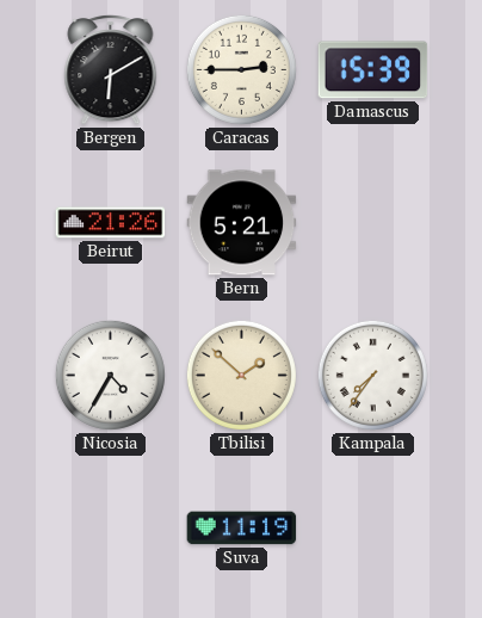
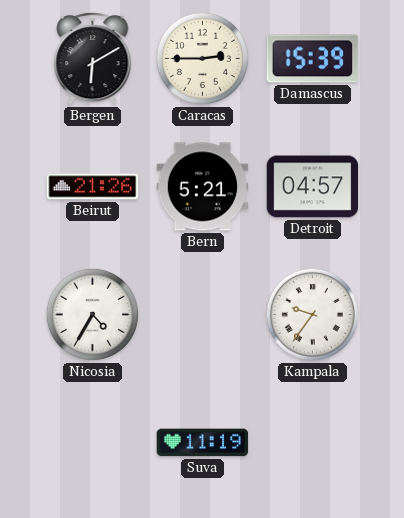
Detroit: none -> 04:57
Tbilisi: 1:52 -> none
Kampala: 7:36 -> 9:36
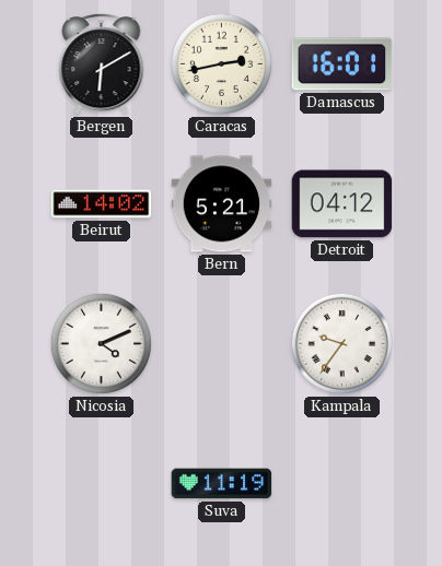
Caracas: 2:45 -> 2:43
Damascus: 15:39 -> 16:01
Beirut: 21:26 -> 14:02
Detroit: 04:57 -> 04:12
Nicosia: 4:35 -> 4:11
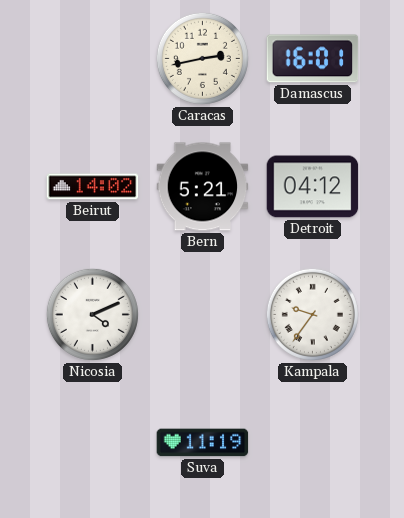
Bergen: 6:10 -> none
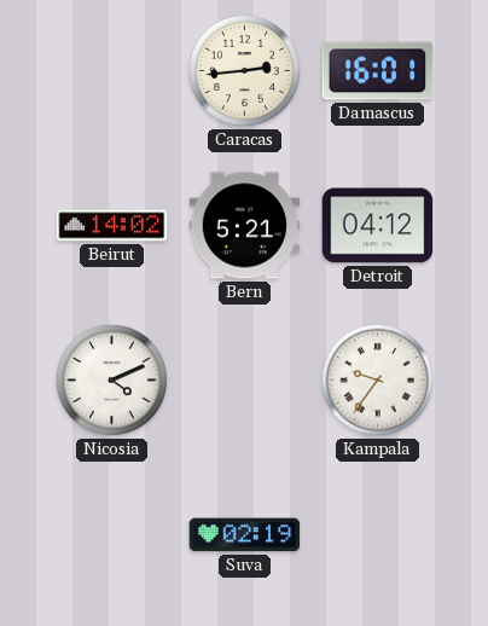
Caracas: 2:43 -> 2:44
Suva: 11:19 -> 02:19
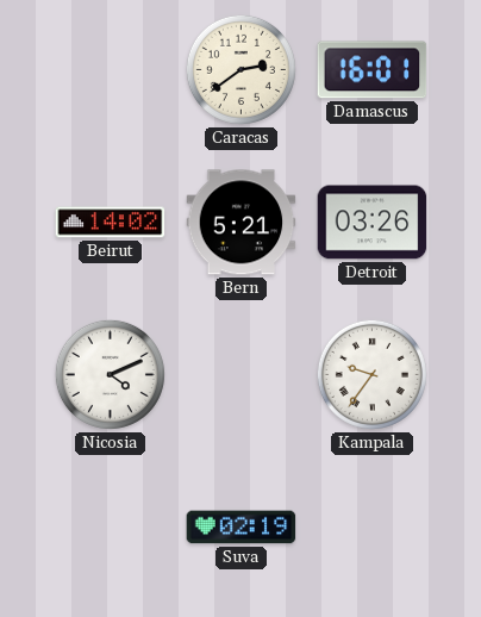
Caracas: 2:44 -> 2:39
Detroit: 04:12 -> 03:26
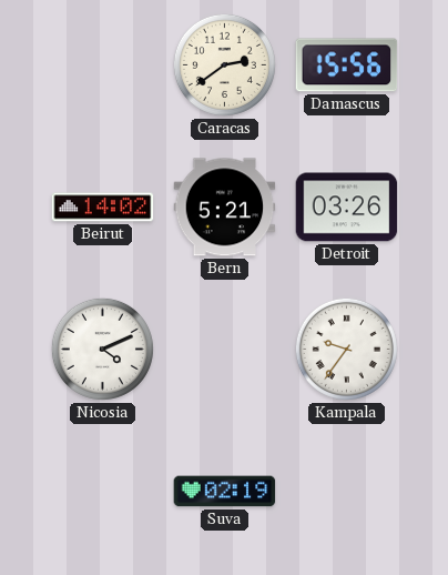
Damascus: 16:01 -> 15:56
